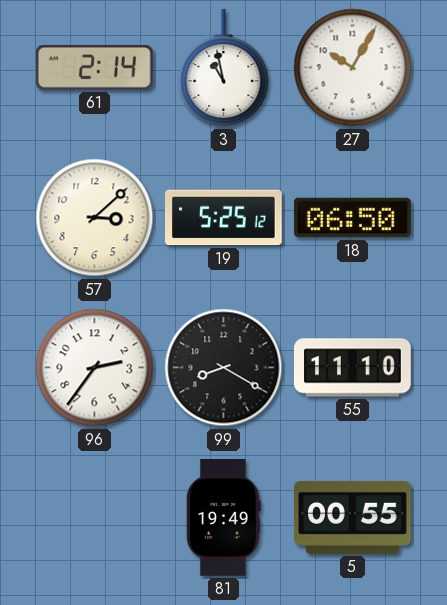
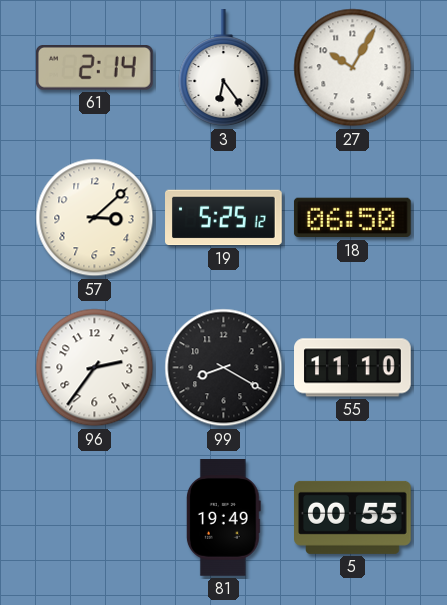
3: 10:58 -> 6:24
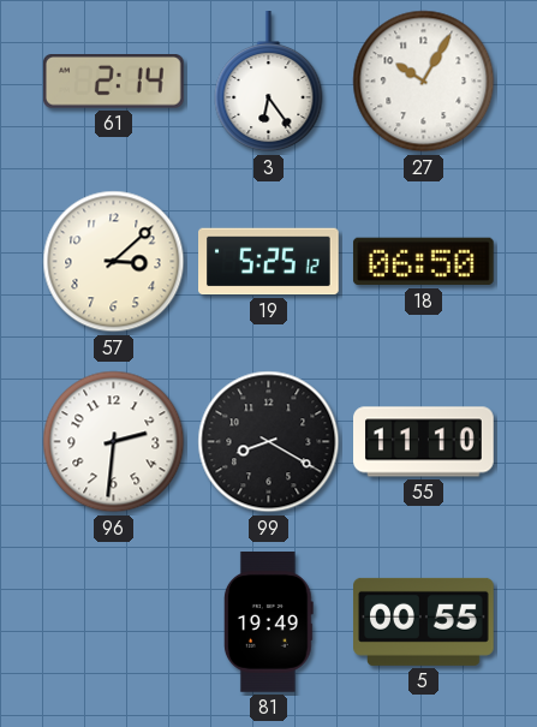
96: 2:36 -> 2:31
